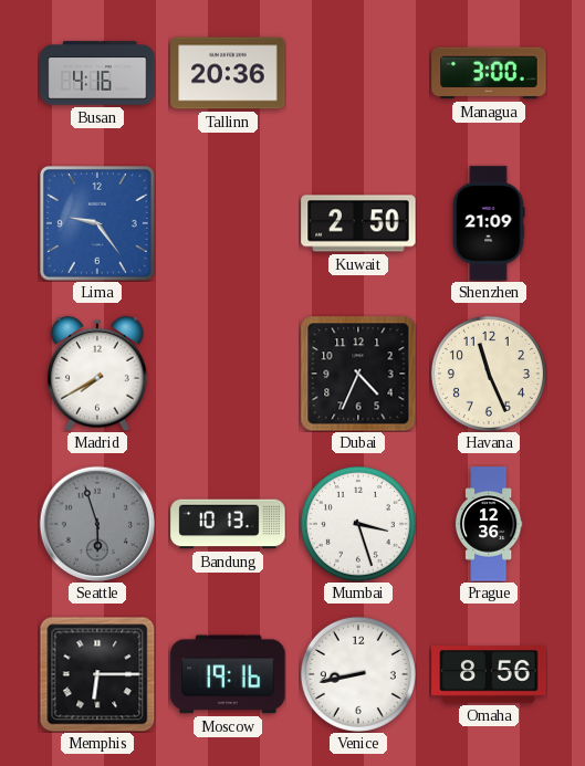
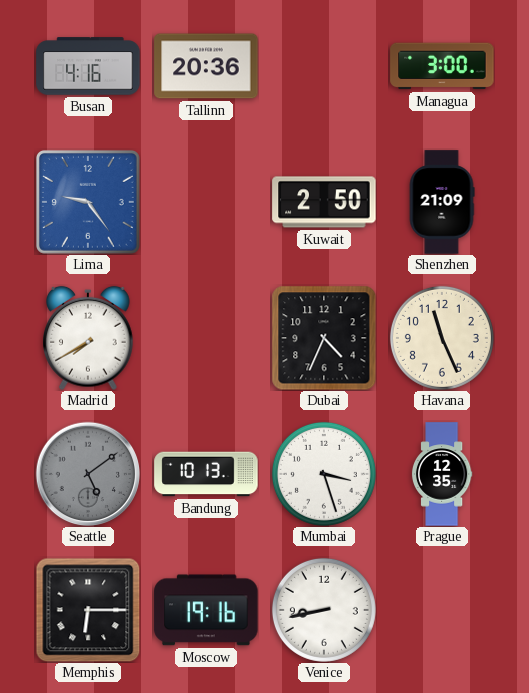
Seattle: 5:57 -> 5:09
Prague: 12:36 -> 12:35
Omaha: 8:56 -> none
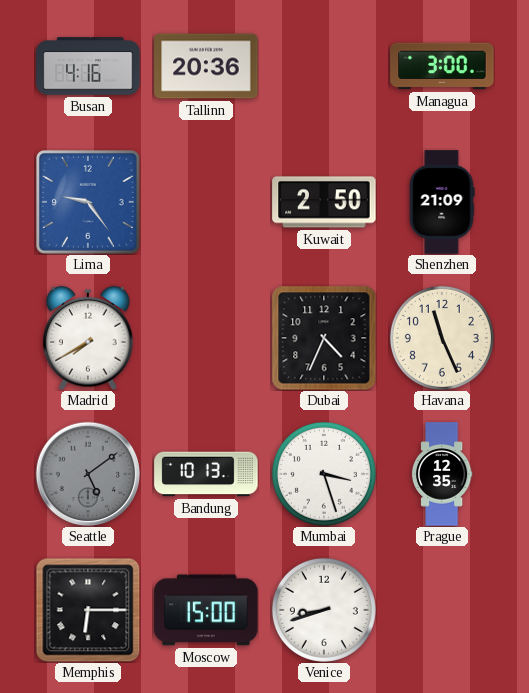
Moscow: 19:16 -> 15:00
Venice: 8:43 -> 8:42
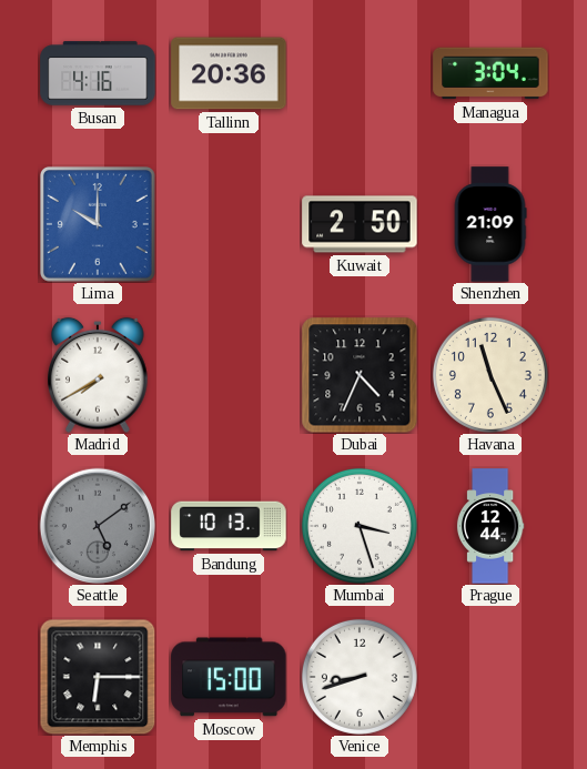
Managua: 3:00 -> 3:04
Lima: 9:24 -> 10:00
Prague: 12:35 -> 12:44
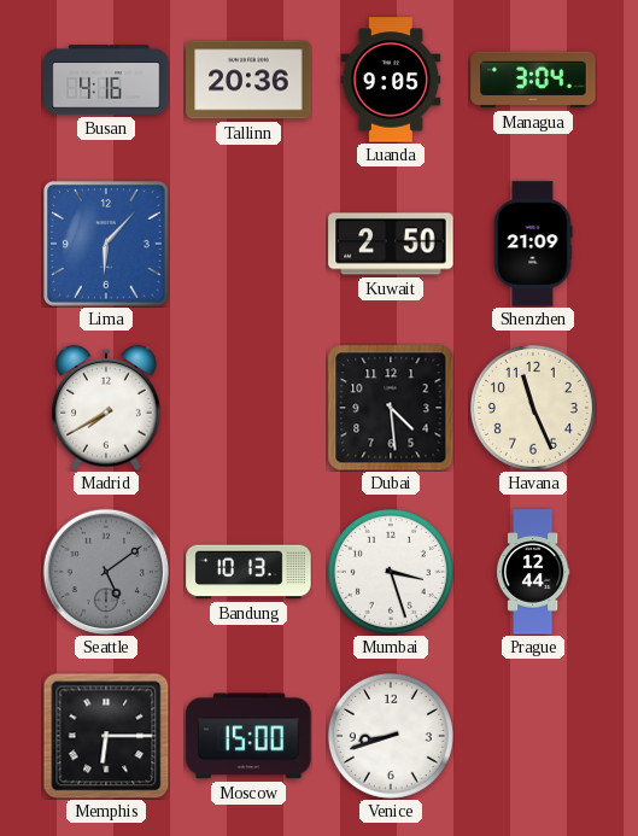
Luanda: none -> 9:05
Lima: 10:00 -> 6:07
Dubai: 4:34 -> 4:29
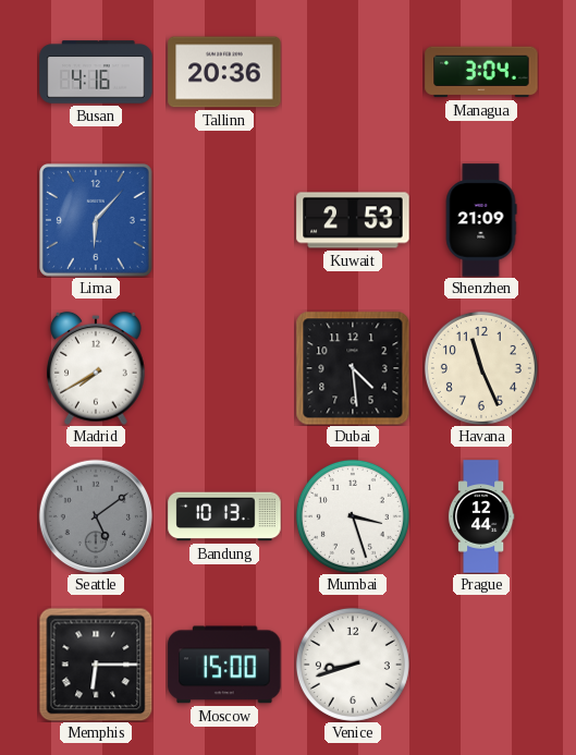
Luanda: 9:05 -> none
Kuwait: 2:50 -> 2:53
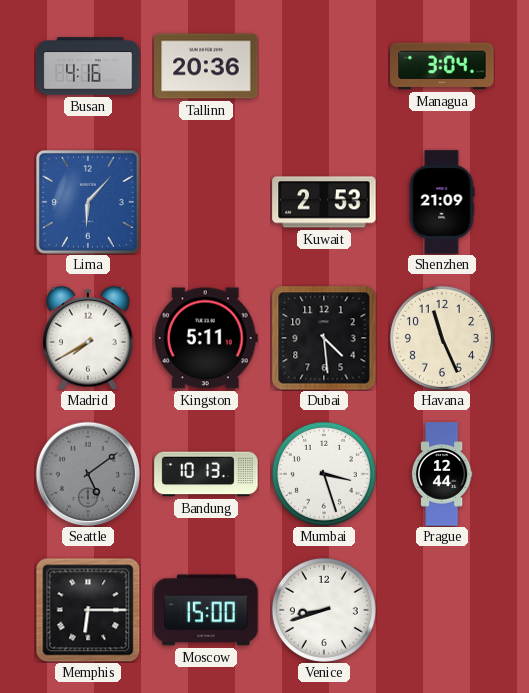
Kingston: none -> 5:11
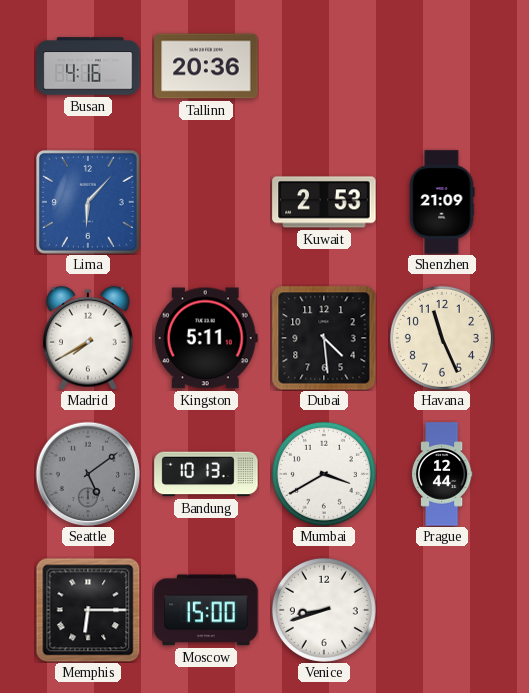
Managua: 3:04 -> none
Mumbai: 3:27 -> 3:40
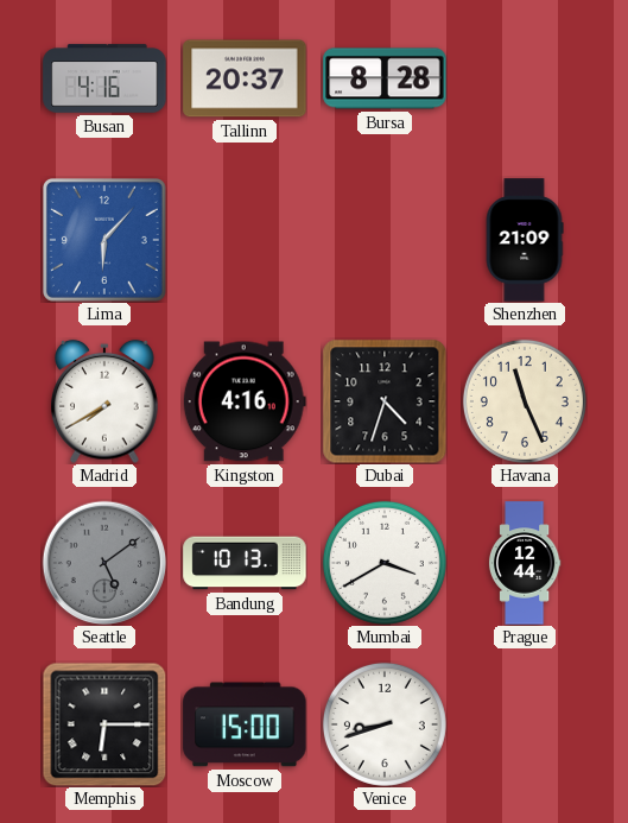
Tallinn: 20:36 -> 20:37
Bursa: none -> 8:28
Kuwait: 2:53 -> none
Kingston: 5:11 -> 4:16
Dubai: 4:29 -> 4:33
